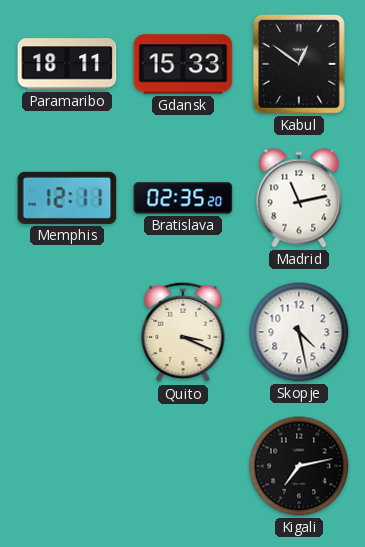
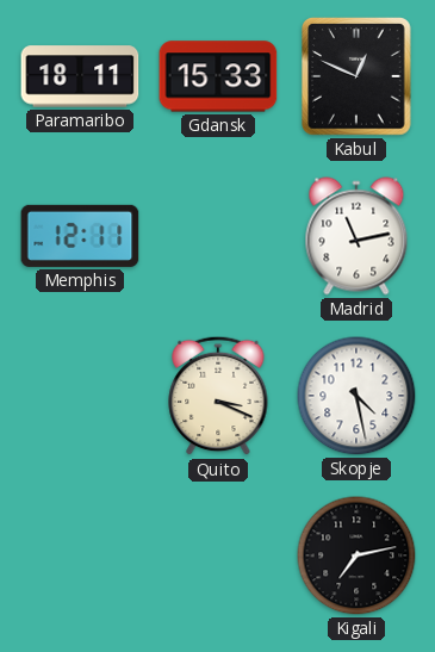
Kabul: 12:51 -> 12:49
Bratislava: 02:35 -> none
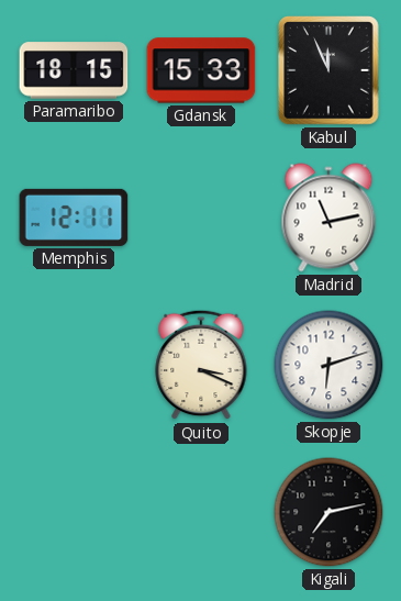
Paramaribo: 18:11 -> 18:15
Kabul: 12:49 -> 11:56
Skopje: 4:28 -> 6:12
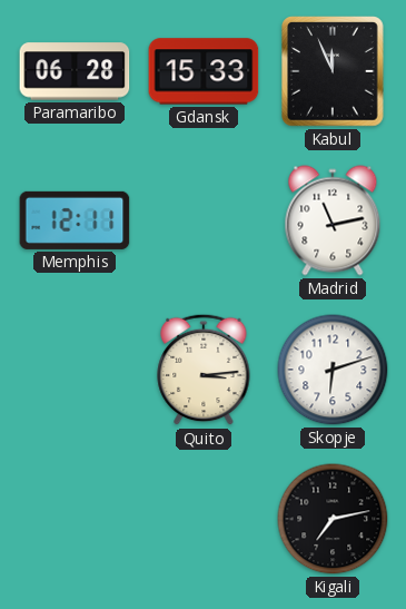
Paramaribo: 18:15 -> 06:28
Quito: 3:19 -> 3:14
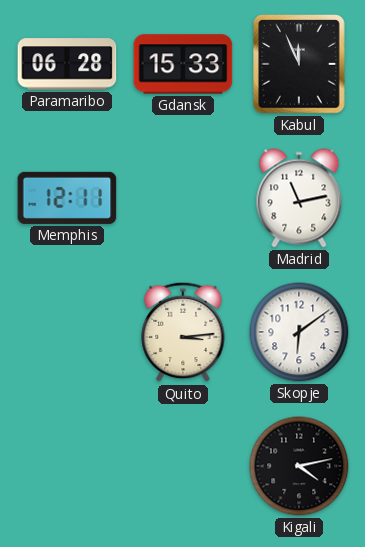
Skopje: 6:12 -> 6:09
Kigali: 7:13 -> 4:13
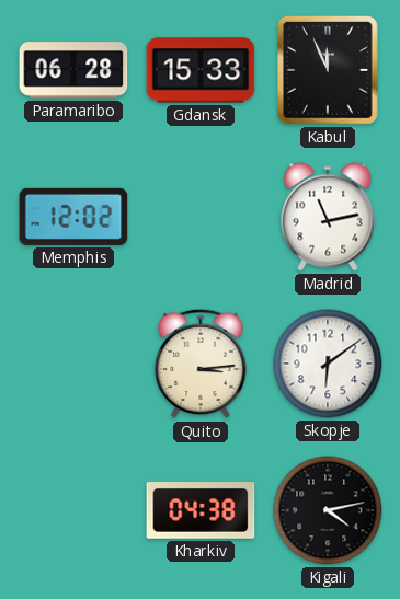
Memphis: 12:11 -> 12:02
Kharkiv: none -> 04:38
